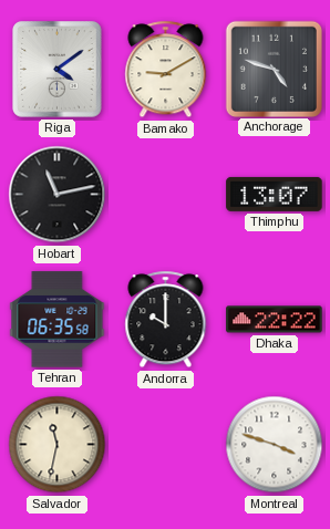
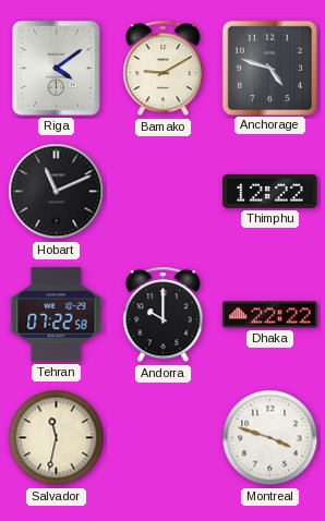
Hobart: 11:13 -> 11:11
Thimphu: 13:07 -> 12:22
Tehran: 06:35 -> 07:22
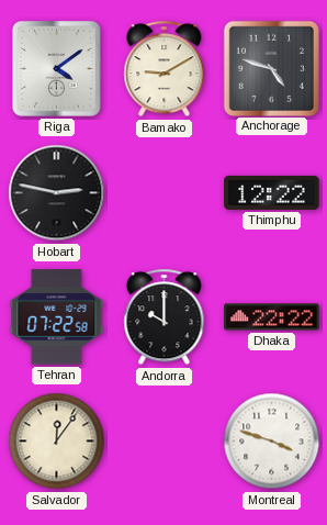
Hobart: 11:11 -> 2:47
Salvador: 11:32 -> 12:06
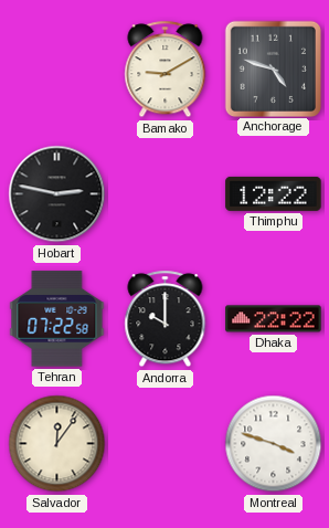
Riga: 4:09 -> none
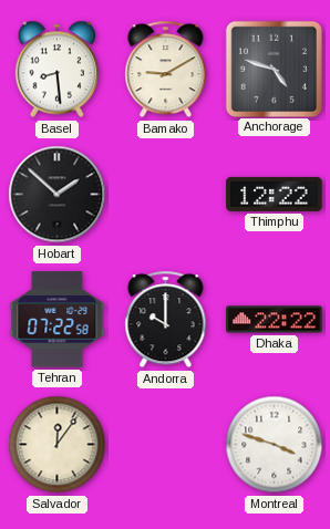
Basel: none -> 8:29
Hobart: 2:47 -> 1:52
